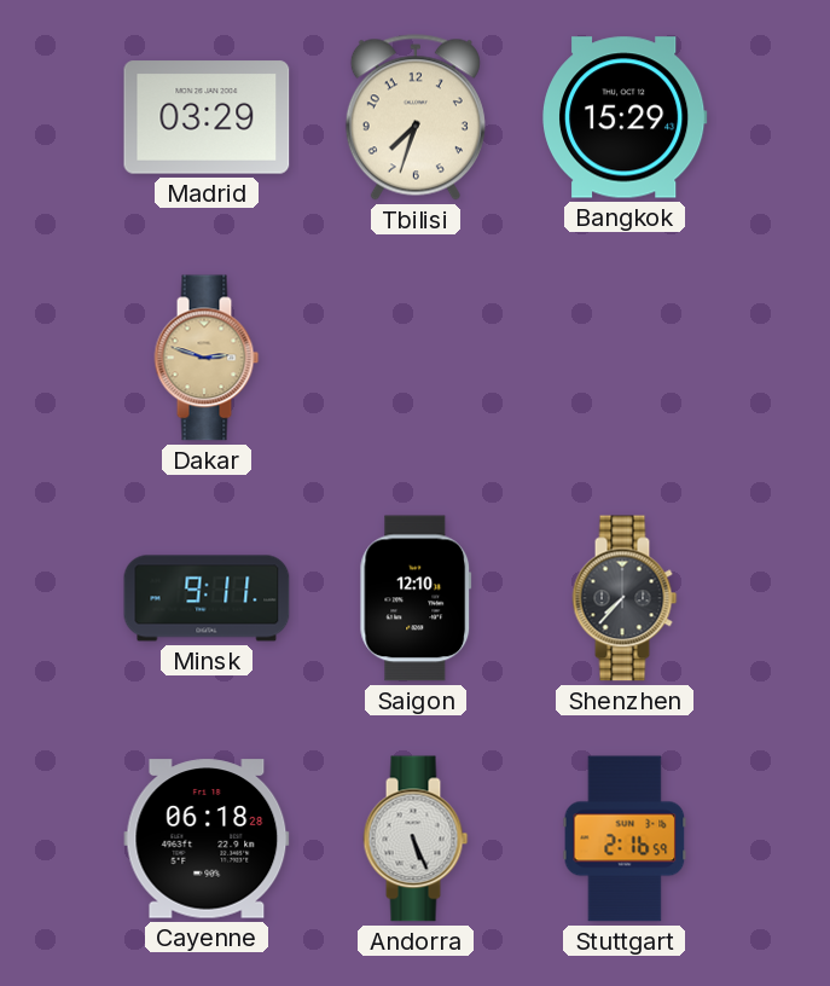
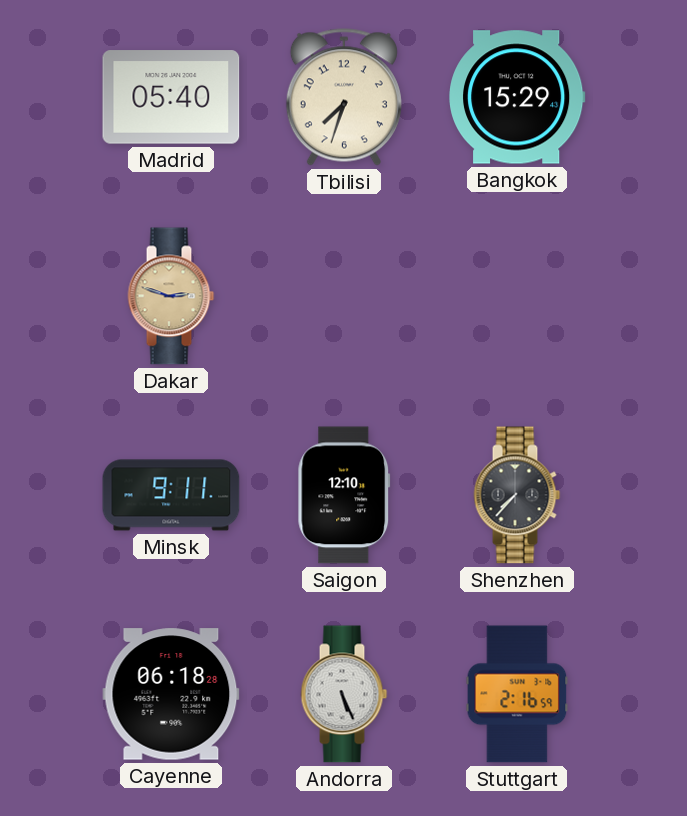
Madrid: 03:29 -> 05:40
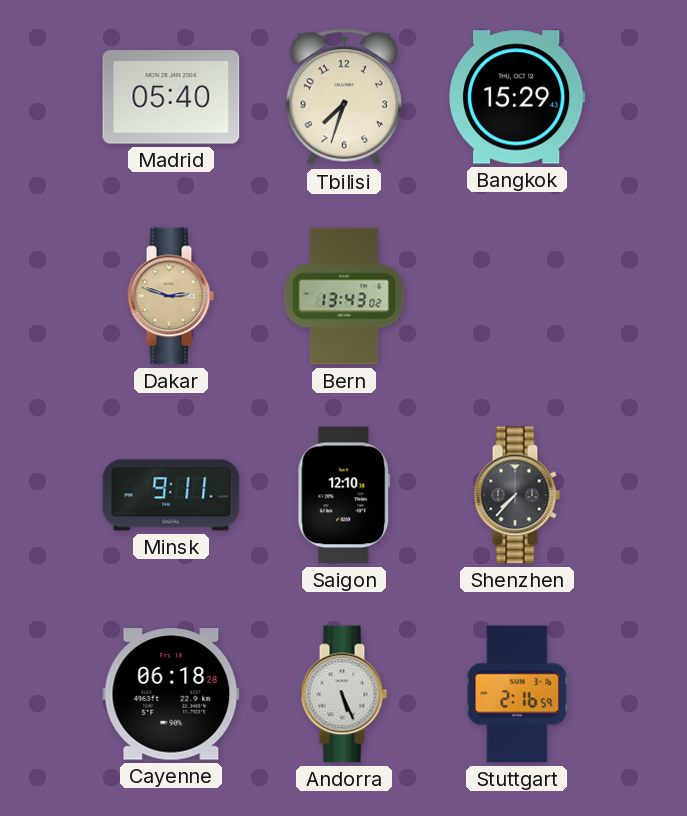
Bern: none -> 13:43
